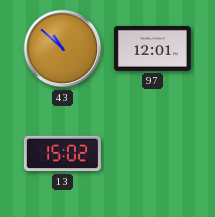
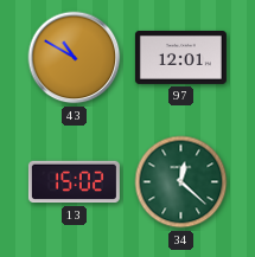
43: 10:52 -> 10:50
34: none -> 12:22
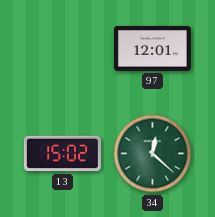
43: 10:50 -> none
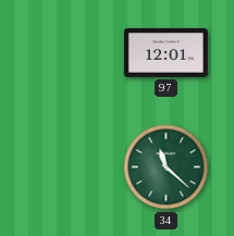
13: 15:02 -> none
34: 12:22 -> 11:22
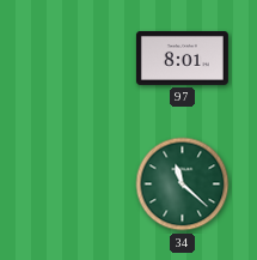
97: 12:01 -> 8:01
